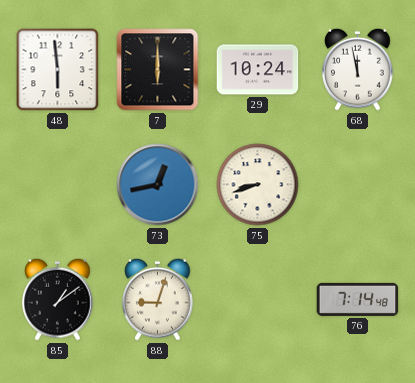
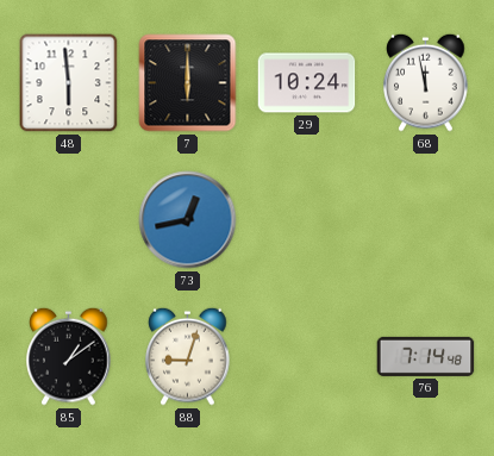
75: 8:42 -> none
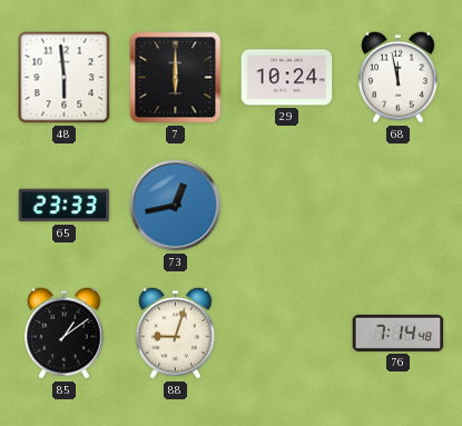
65: none -> 23:33
